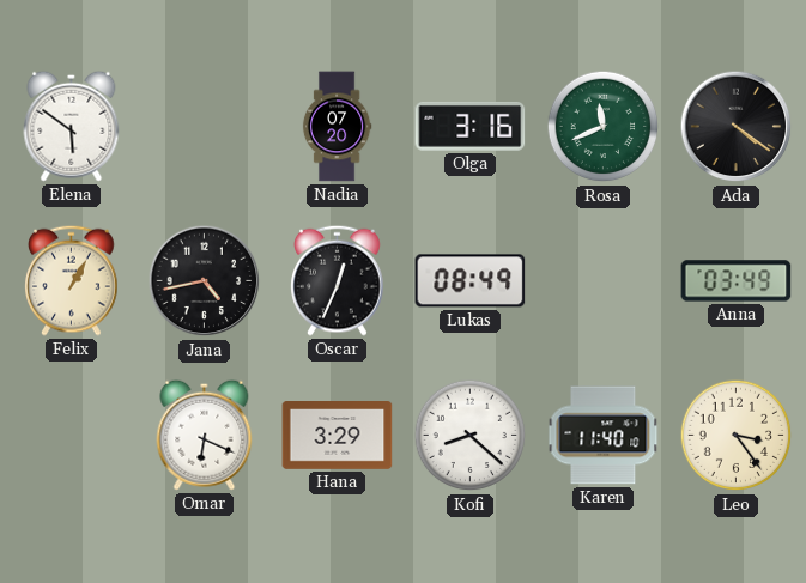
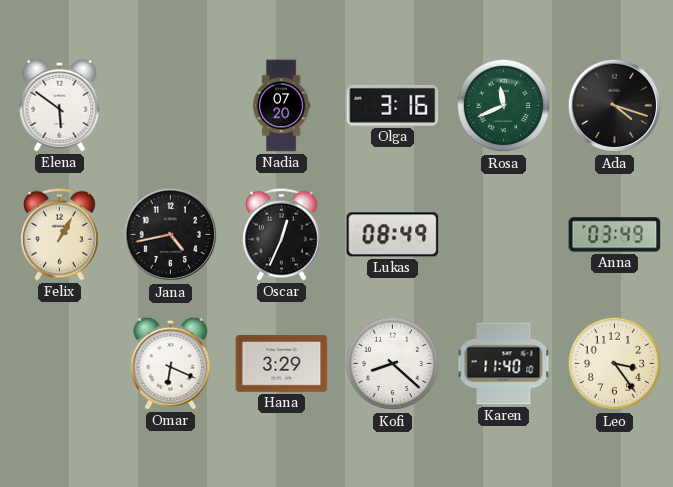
Ada: 4:21 -> 4:18
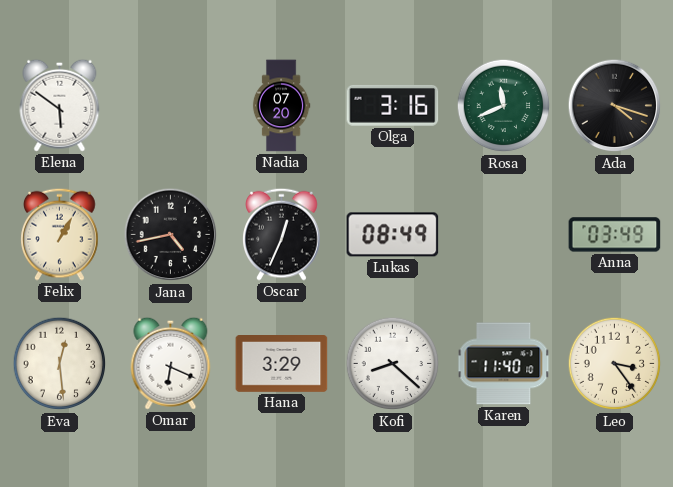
Eva: none -> 12:29
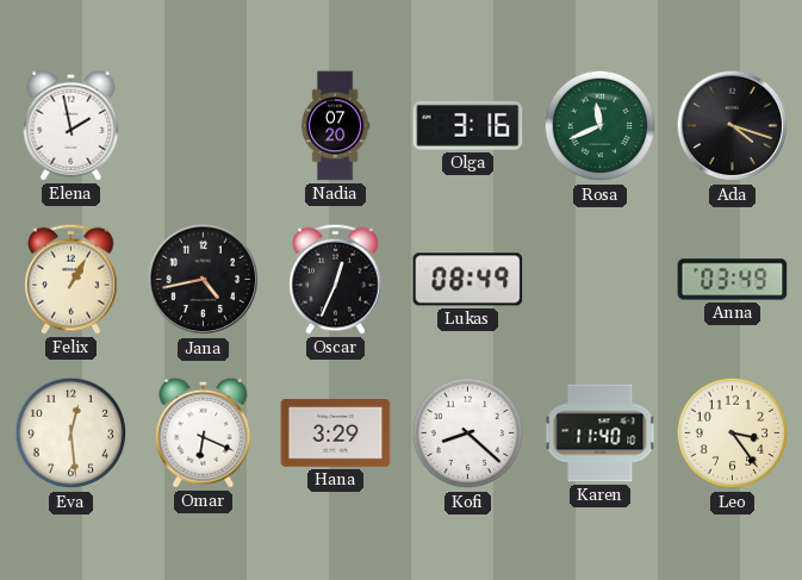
Elena: 5:51 -> 1:58
